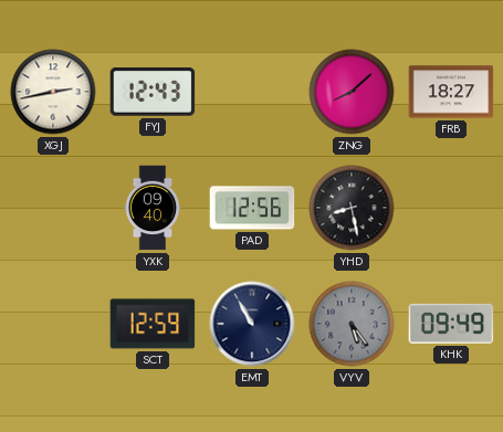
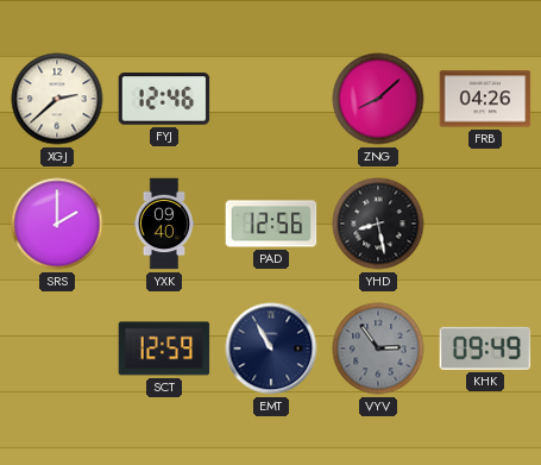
XGJ: 2:43 -> 2:38
FYJ: 12:43 -> 12:46
FRB: 18:27 -> 04:26
SRS: none -> 2:00
VYV: 5:24 -> 2:54
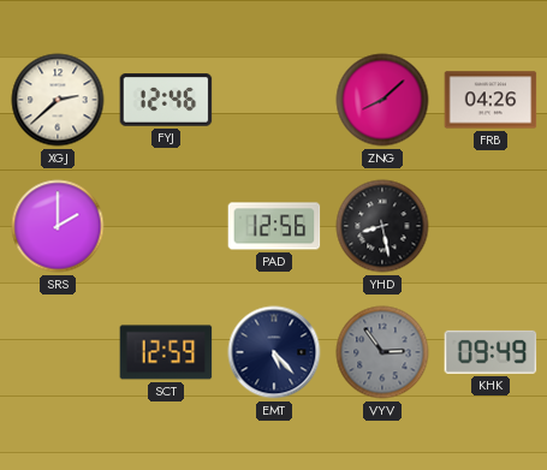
YXK: 09:40 -> none
EMT: 10:55 -> 5:23
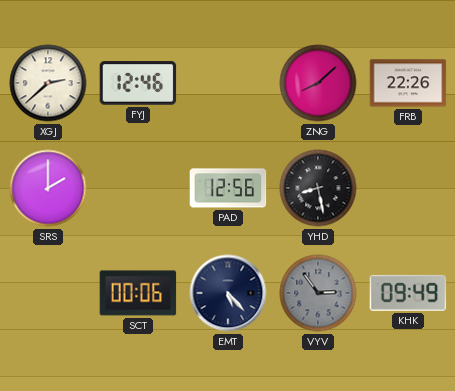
FRB: 04:26 -> 22:26
SCT: 12:59 -> 00:06
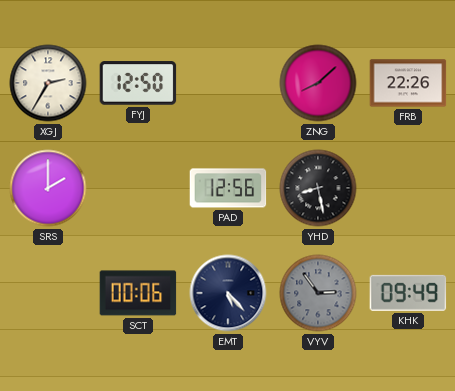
XGJ: 2:38 -> 2:35
FYJ: 12:46 -> 12:50
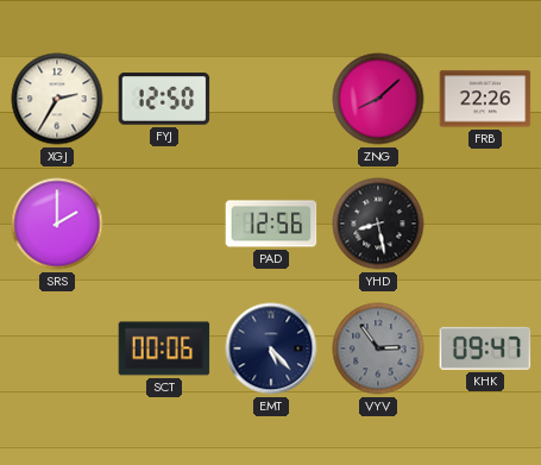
KHK: 09:49 -> 09:47
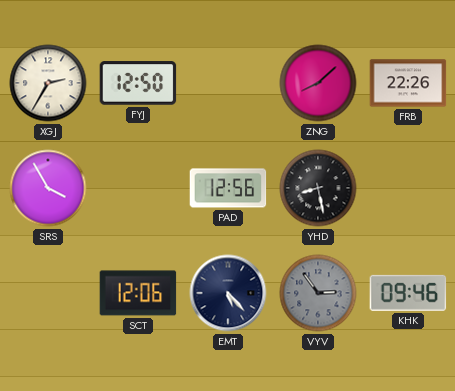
SRS: 2:00 -> 3:55
SCT: 00:06 -> 12:06
KHK: 09:47 -> 09:46
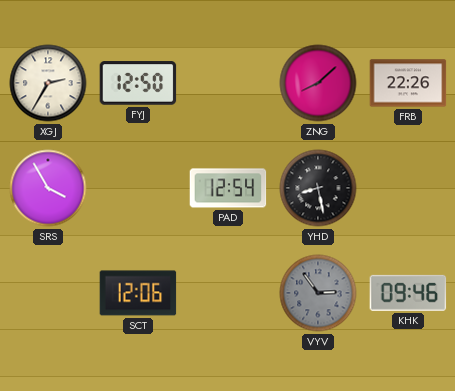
PAD: 12:56 -> 12:54
EMT: 5:23 -> none
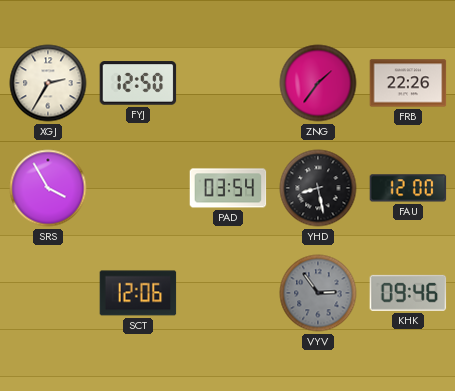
ZNG: 8:08 -> 1:36
PAD: 12:54 -> 03:54
FAU: none -> 12:00
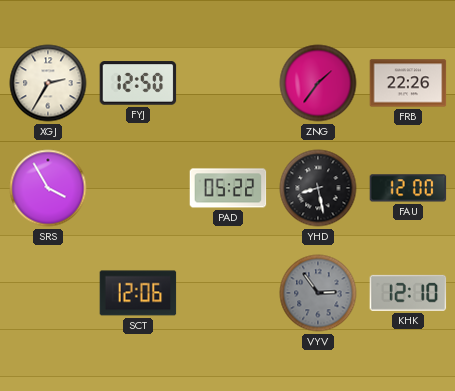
PAD: 03:54 -> 05:22
KHK: 09:46 -> 12:10
